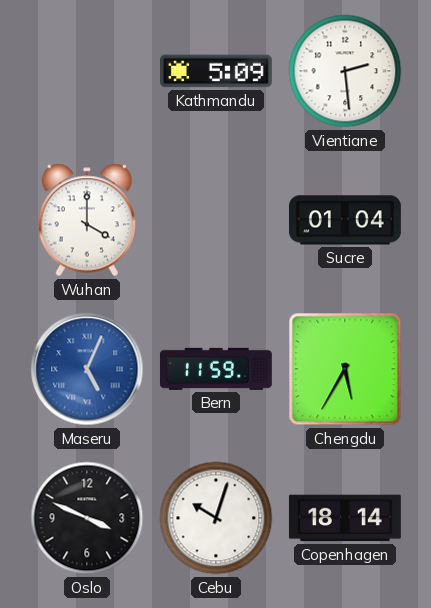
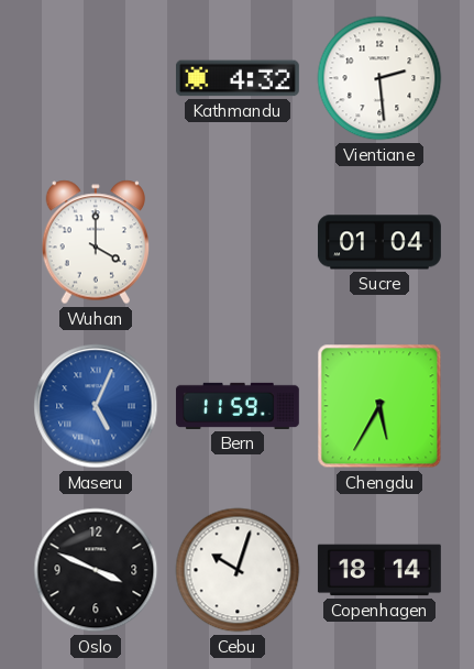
Kathmandu: 5:09 -> 4:32
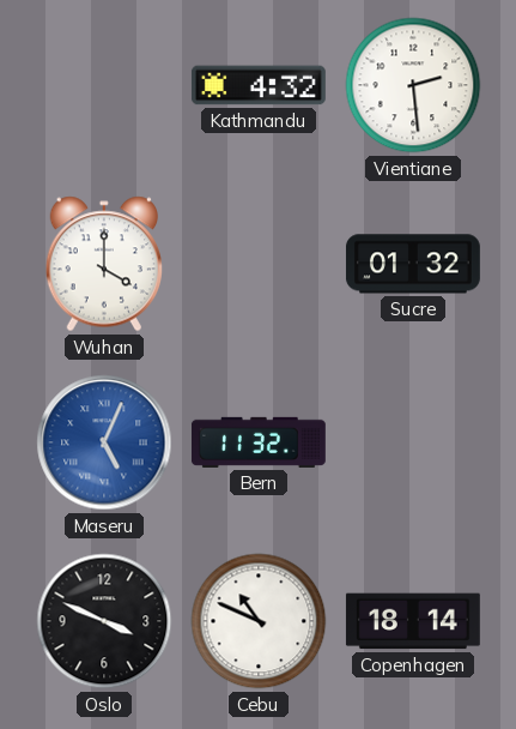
Sucre: 01:04 -> 01:32
Bern: 11:59 -> 11:32
Chengdu: 5:35 -> none
Cebu: 10:03 -> 10:49
